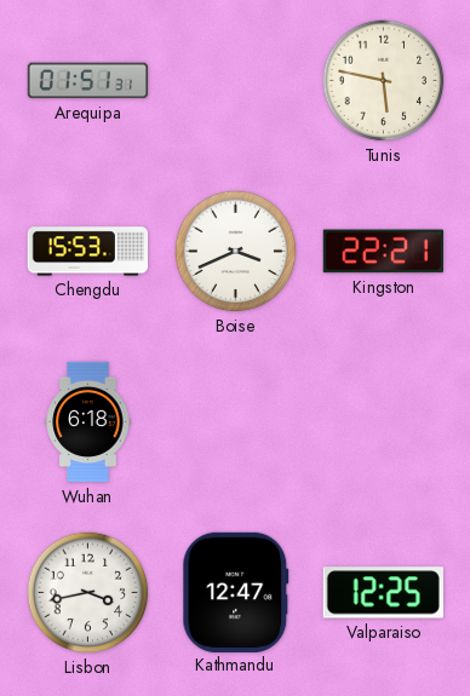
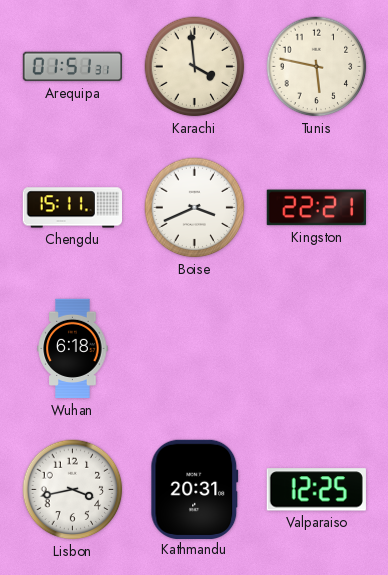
Karachi: none -> 3:59
Chengdu: 15:53 -> 15:11
Kathmandu: 12:47 -> 20:31
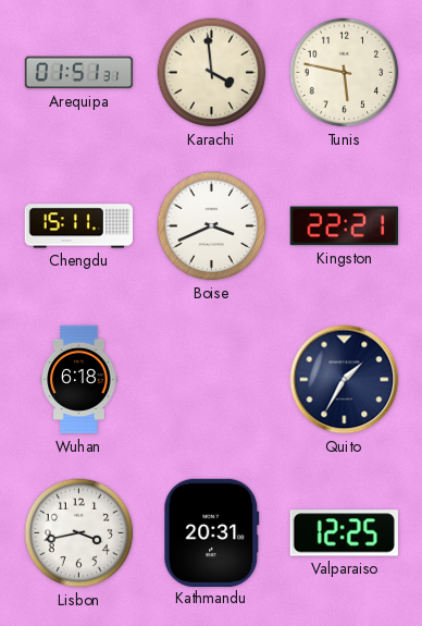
Quito: none -> 1:35
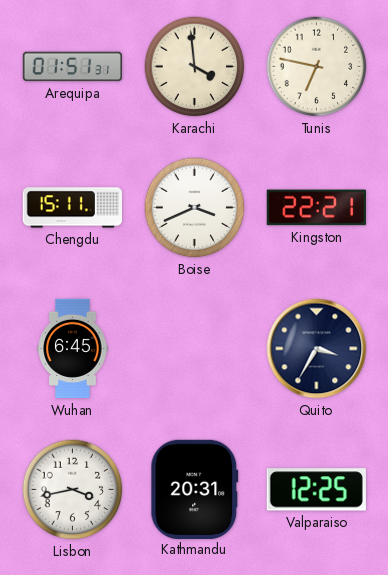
Tunis: 5:47 -> 6:47
Wuhan: 6:18 -> 6:45
Quito: 1:35 -> 3:35
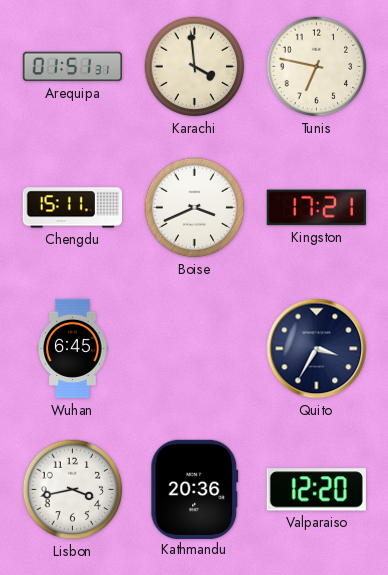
Kingston: 22:21 -> 17:21
Kathmandu: 20:31 -> 20:36
Valparaiso: 12:25 -> 12:20
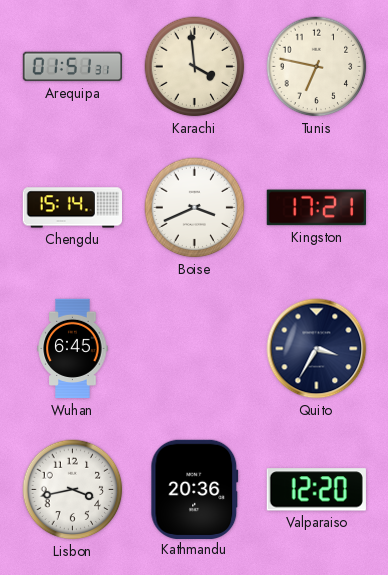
Chengdu: 15:11 -> 15:14
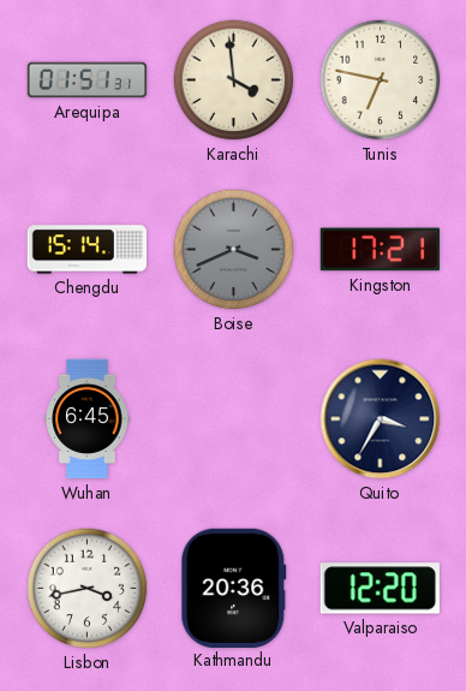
Boise dial: white -> grey
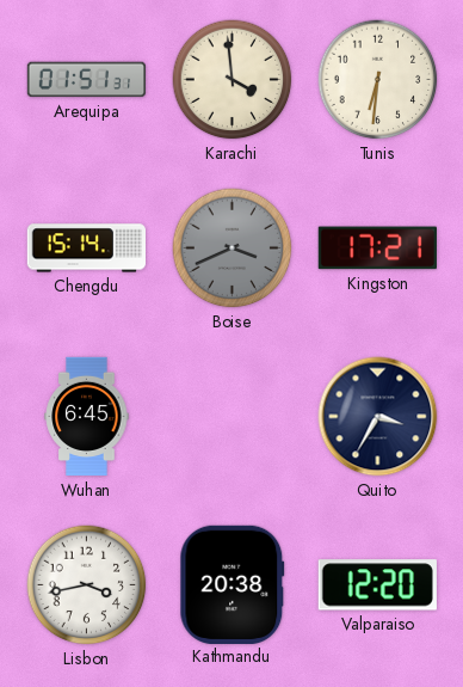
Tunis: 6:47 -> 6:31
Kathmandu: 20:36 -> 20:38
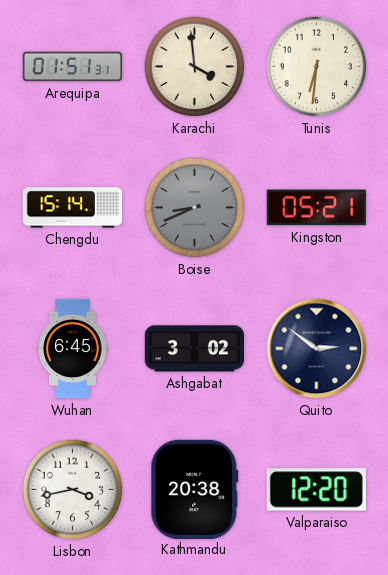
Boise: 3:41 -> 8:41
Kingston: 17:21 -> 05:21
Ashgabat: none -> 3:02
Quito: 3:35 -> 2:51
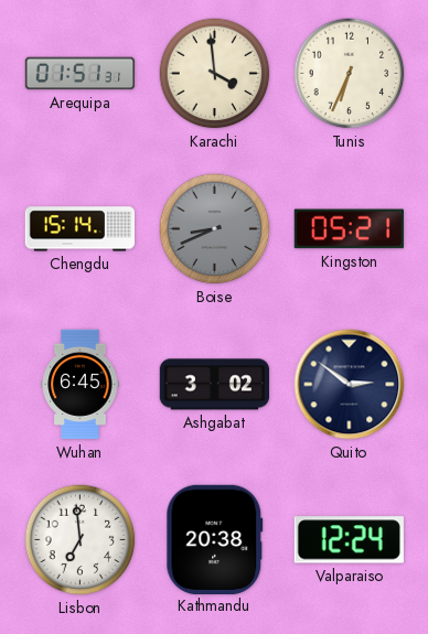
Tunis: 6:31 -> 6:34
Lisbon: 3:43 -> 6:59
Valparaiso: 12:20 -> 12:24
